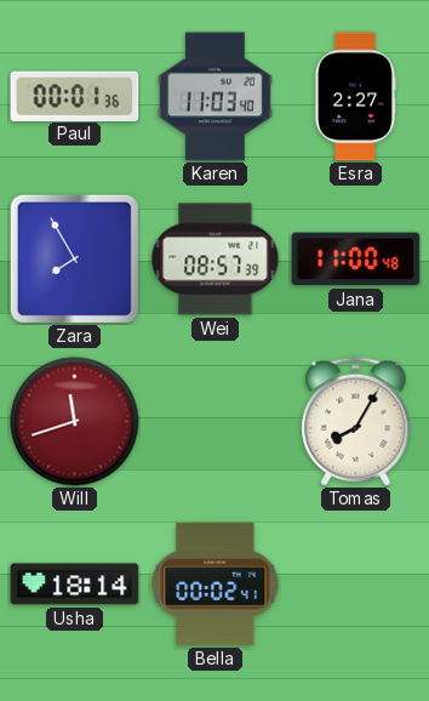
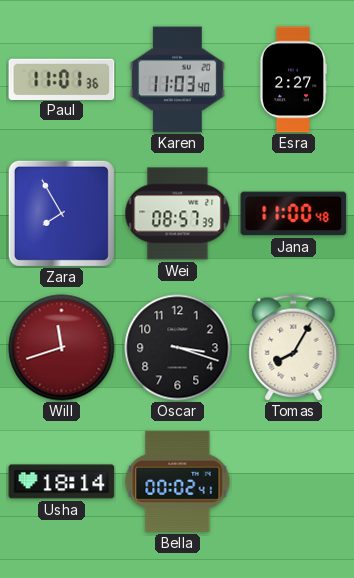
Paul: 00:01 -> 11:01
Oscar: none -> 3:18
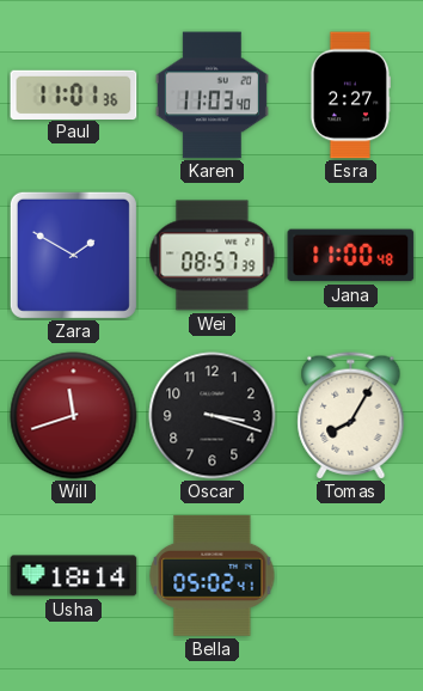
Zara: 7:55 -> 1:50
Bella: 00:02 -> 05:02
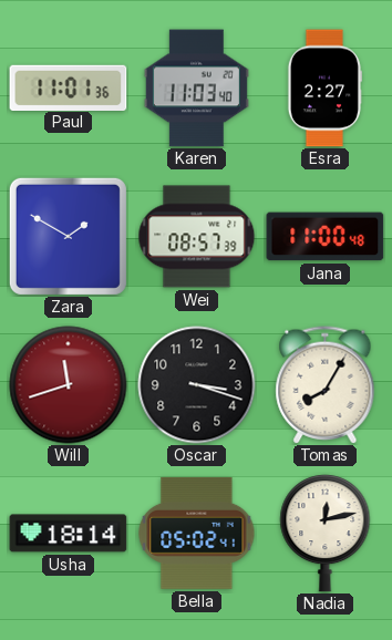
Nadia: none -> 12:13
